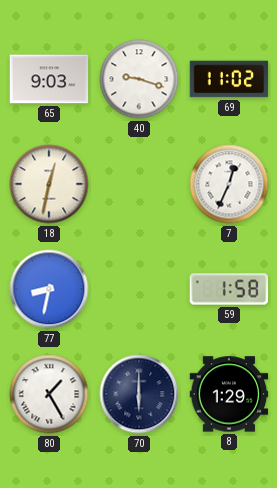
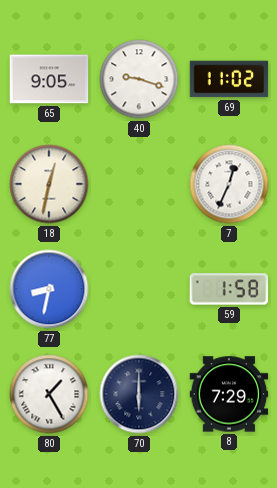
65: 9:03 -> 9:05
8: 1:29 -> 7:29
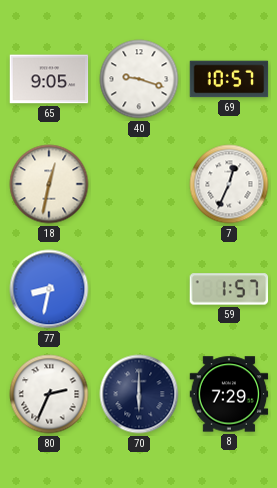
69: 11:02 -> 10:57
59: 1:58 -> 1:57
80: 1:25 -> 2:34
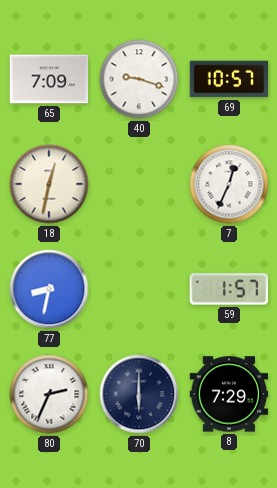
65: 9:05 -> 7:09
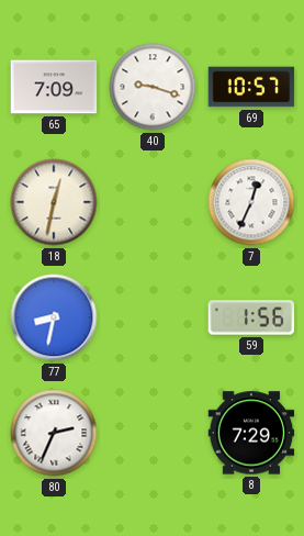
59: 1:57 -> 1:56
70: 6:00 -> none
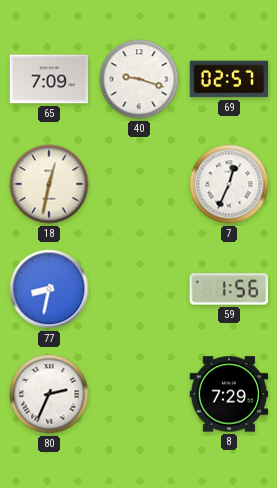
69: 10:57 -> 02:57
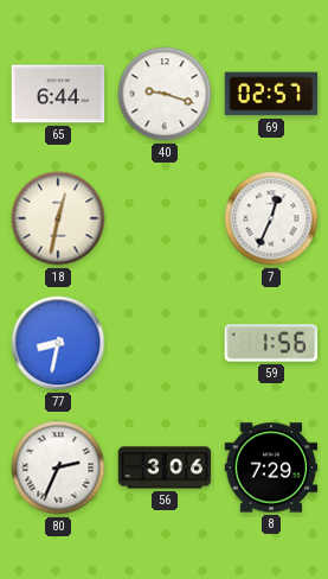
65: 7:09 -> 6:44
56: none -> 3:06
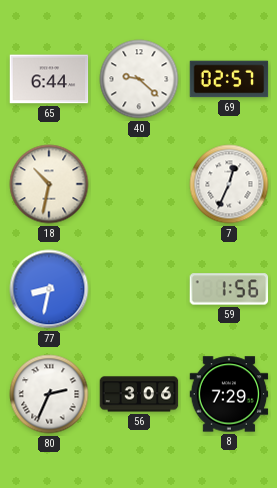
40: 9:18 -> 9:22
18: 12:32 -> 10:32
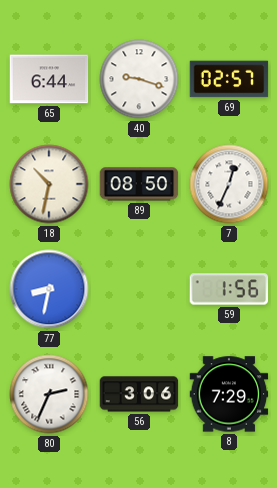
40: 9:22 -> 9:18
89: none -> 08:50
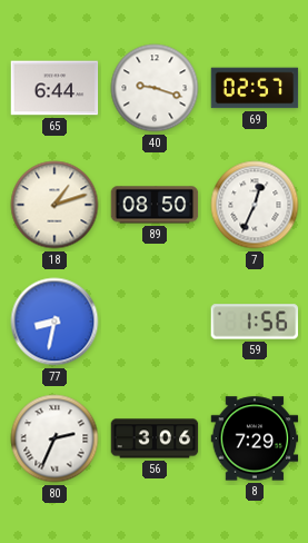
18: 10:32 -> 1:12
